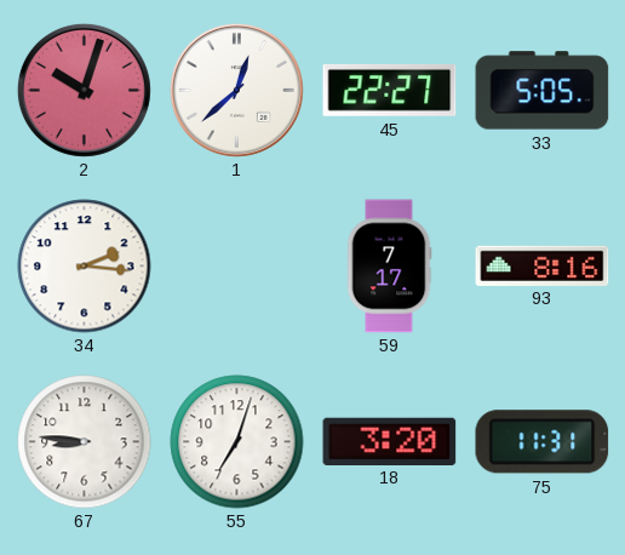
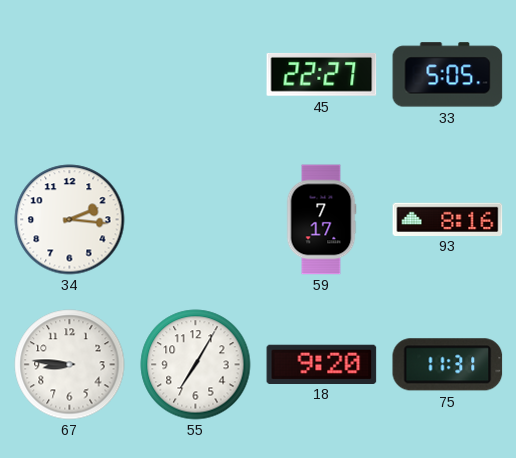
2: 10:03 -> none
1: 12:38 -> none
55: 7:03 -> 7:05
18: 3:20 -> 9:20
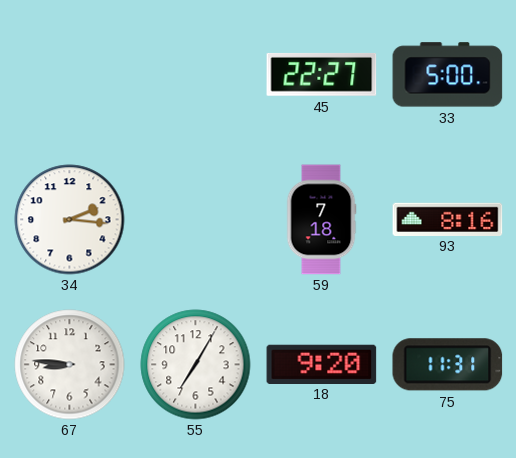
33: 5:05 -> 5:00
59: 7:17 -> 7:18
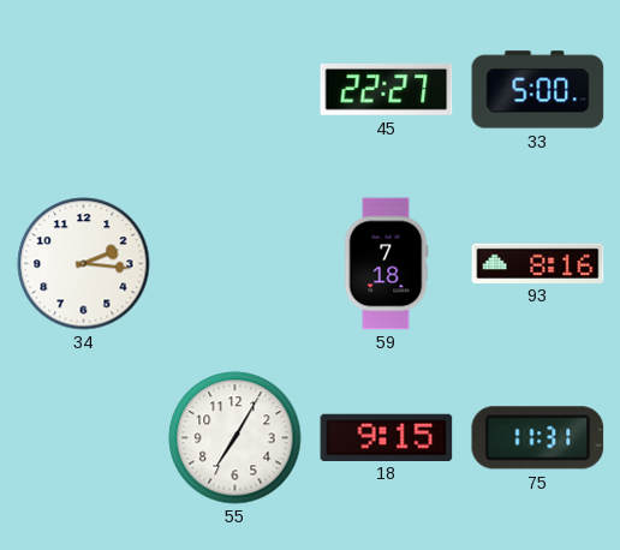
67: 8:46 -> none
18: 9:20 -> 9:15
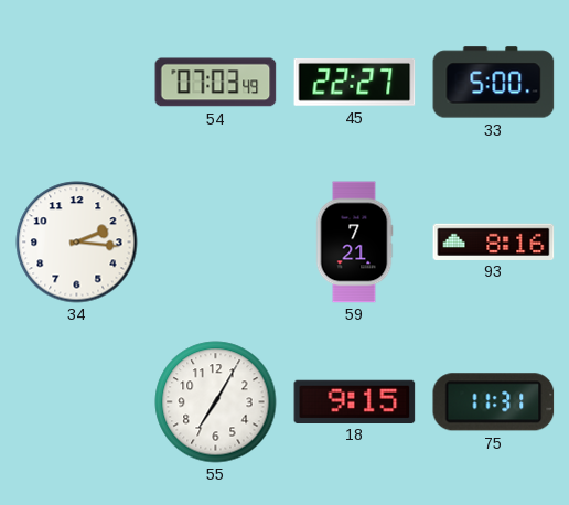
54: none -> 07:03
59: 7:18 -> 7:21
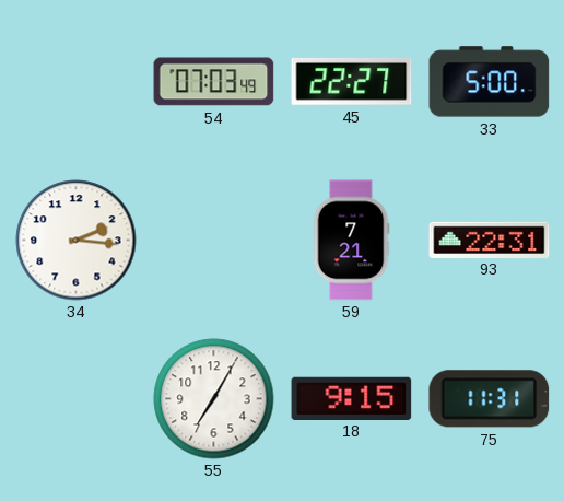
93: 8:16 -> 22:31
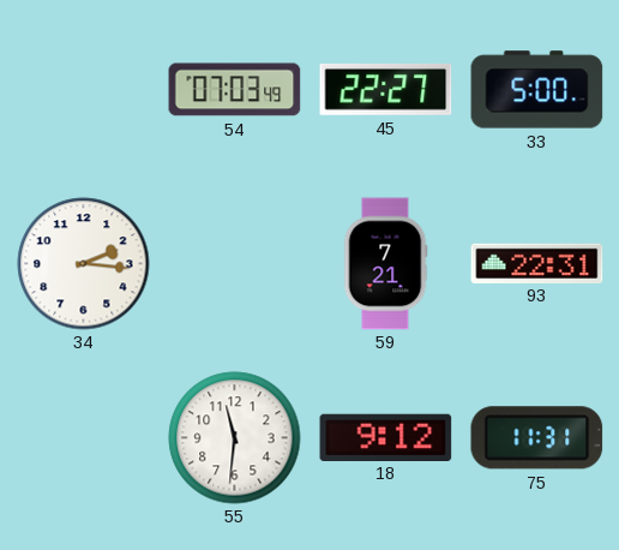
55: 7:05 -> 11:31
18: 9:15 -> 9:12
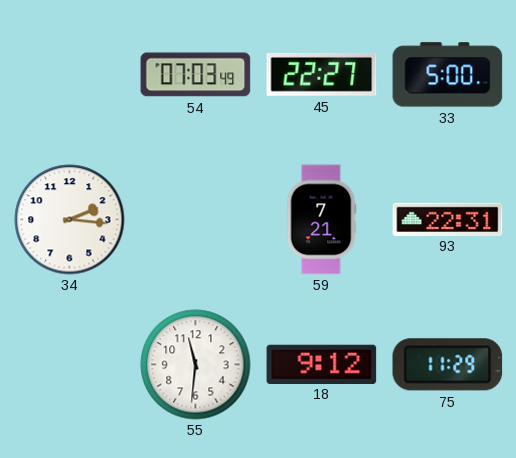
75: 11:31 -> 11:29
